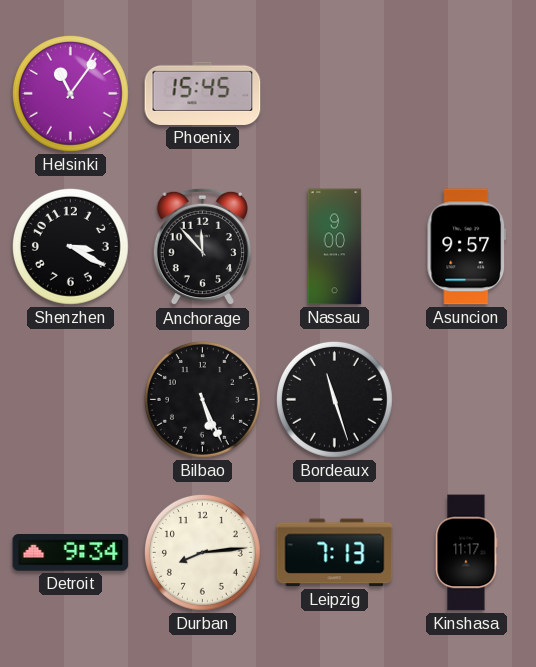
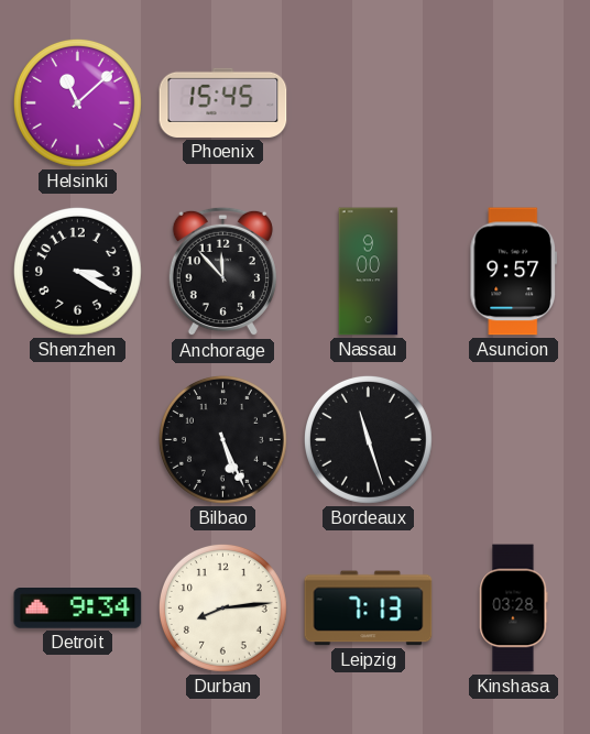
Helsinki: 11:06 -> 11:08
Kinshasa: 11:17 -> 03:28
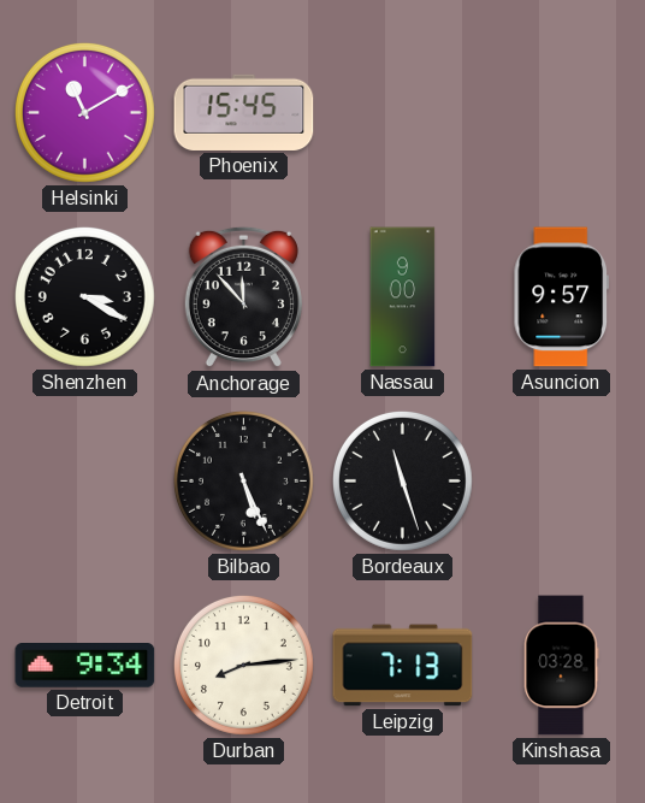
Helsinki: 11:08 -> 11:10
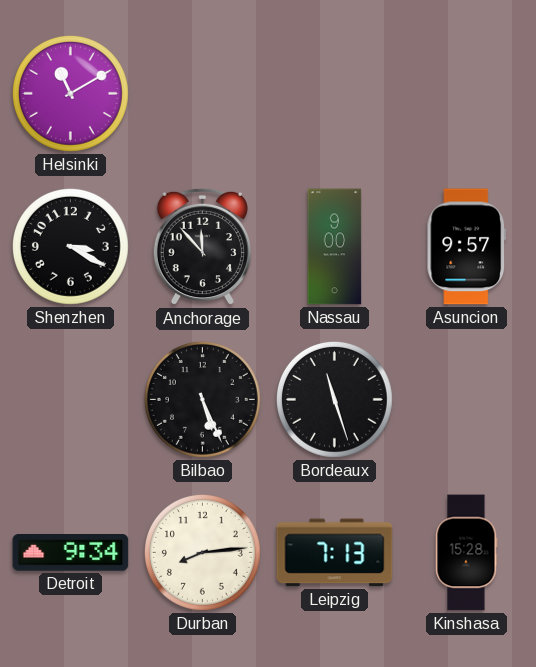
Phoenix: 15:45 -> none
Kinshasa: 03:28 -> 15:28
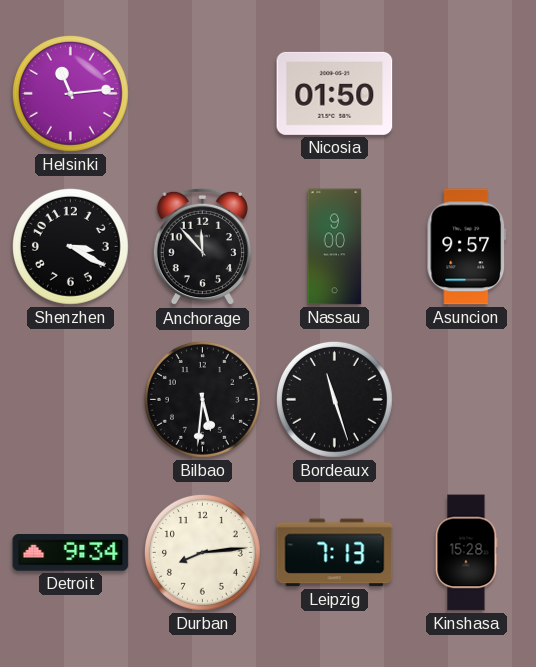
Helsinki: 11:10 -> 11:14
Nicosia: none -> 01:50
Bilbao: 5:26 -> 5:31
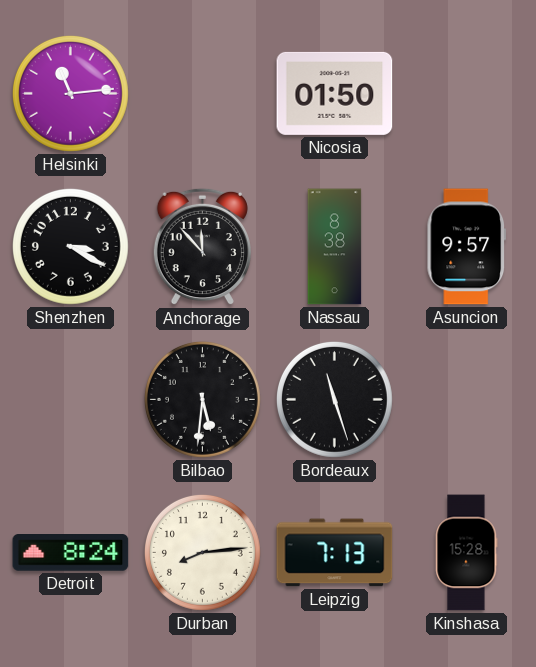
Nassau: 9:00 -> 8:38
Detroit: 9:34 -> 8:24
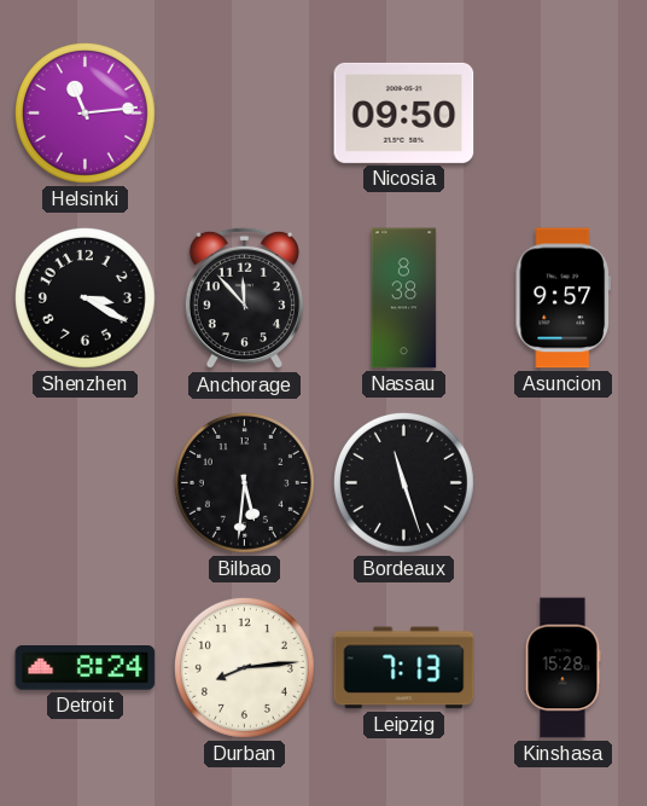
Nicosia: 01:50 -> 09:50
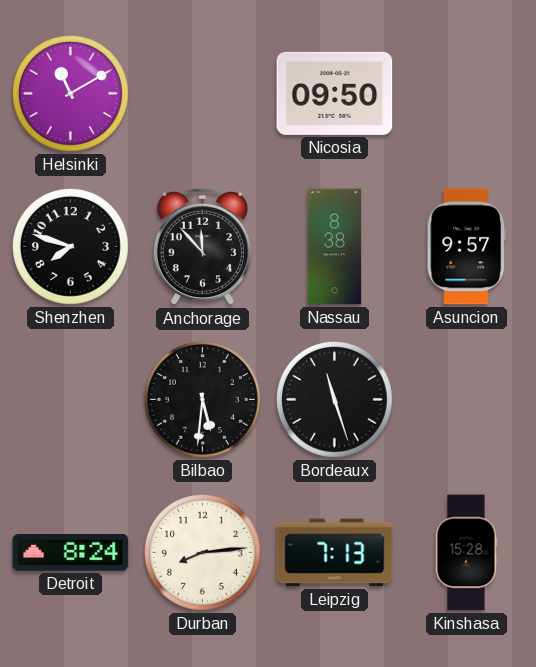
Helsinki: 11:14 -> 11:10
Shenzhen: 3:20 -> 7:48
